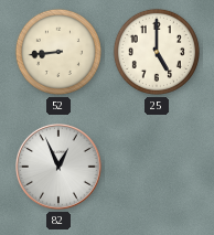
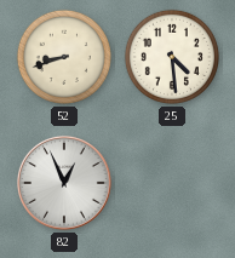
52: 8:44 -> 8:42
25: 5:00 -> 4:29
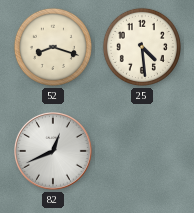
52: 8:42 -> 8:18
82: 12:56 -> 12:41
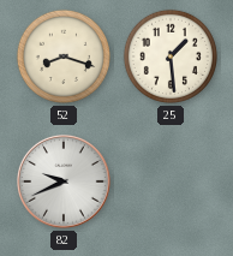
25: 4:29 -> 1:29
82: 12:41 -> 9:41
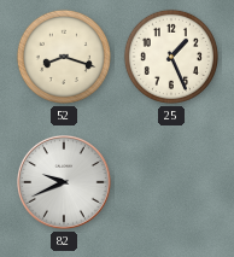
25: 1:29 -> 1:26
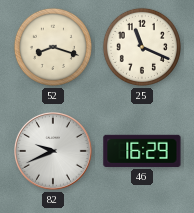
25: 1:26 -> 11:19
46: none -> 16:29
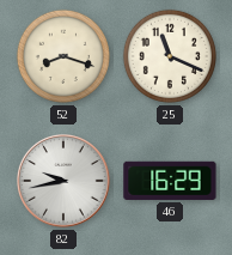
82: 9:41 -> 9:43
